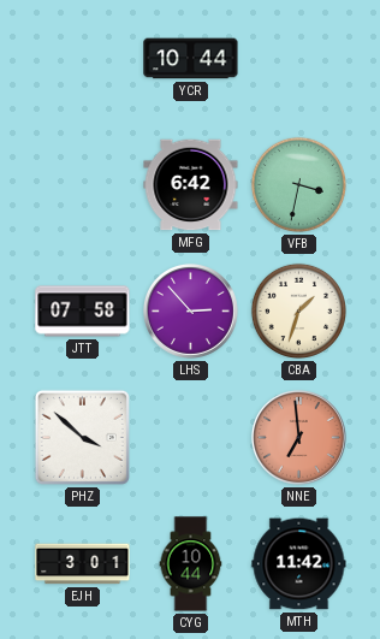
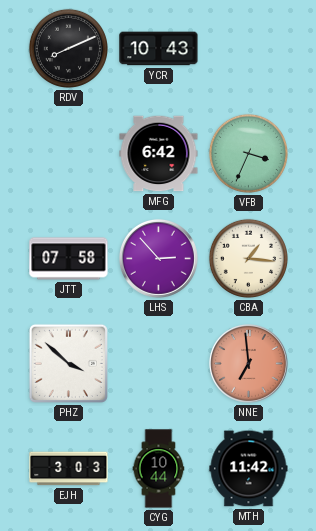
RDV: none -> 8:11
YCR: 10:44 -> 10:43
VFB: 3:32 -> 3:34
CBA: 1:33 -> 1:16
EJH: 3:01 -> 3:03
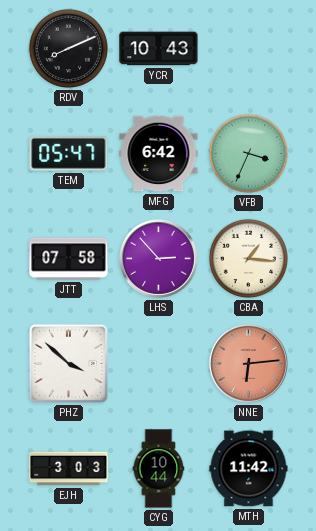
TEM: none -> 05:47
NNE: 6:59 -> 6:14
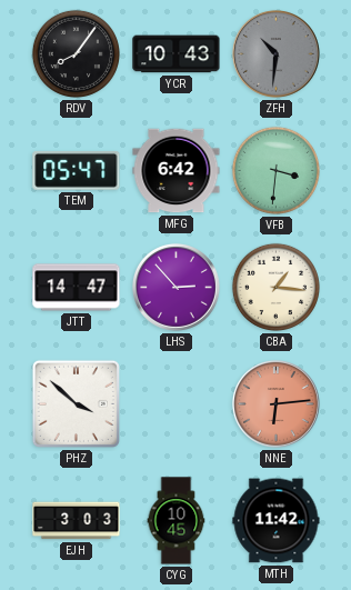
RDV: 8:11 -> 8:06
ZFH: none -> 10:31
VFB: 3:34 -> 3:31
JTT: 07:58 -> 14:47
CYG: 10:44 -> 10:45
